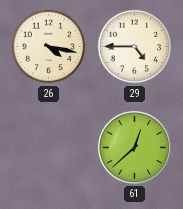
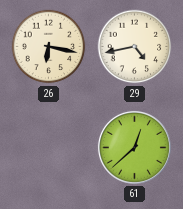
26: 4:17 -> 6:17
29: 4:45 -> 4:43
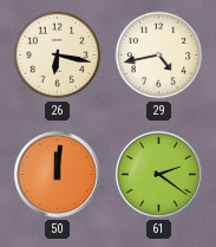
50: none -> 12:01
61: 12:38 -> 2:21
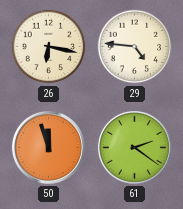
29: 4:43 -> 4:46
50: 12:01 -> 11:57
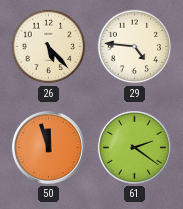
26: 6:17 -> 5:23
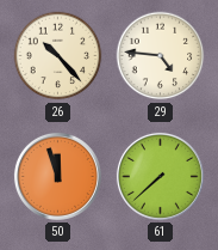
26: 5:23 -> 10:23
61: 2:21 -> 7:38
